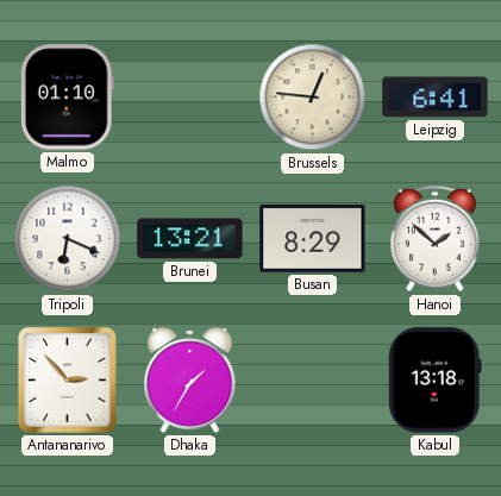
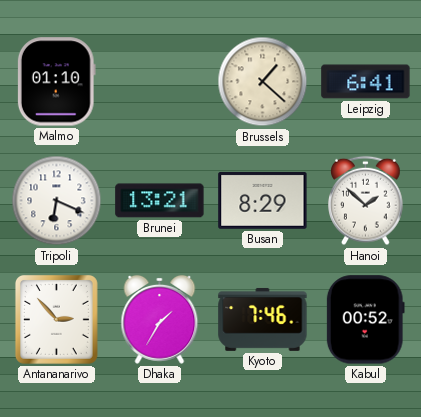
Brussels: 12:46 -> 1:22
Kyoto: none -> 7:46
Kabul: 13:18 -> 00:52
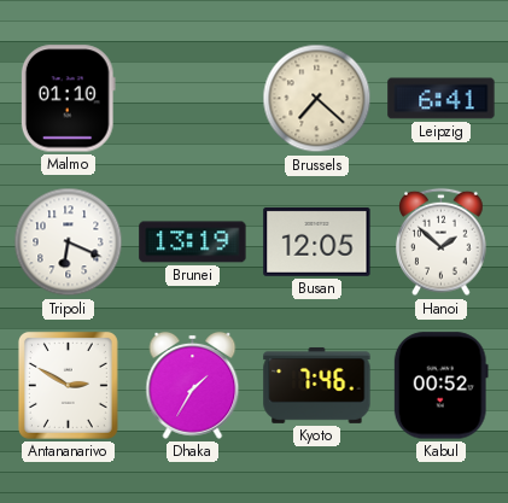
Brussels: 1:22 -> 7:22
Brunei: 13:21 -> 13:19
Busan: 8:29 -> 12:05
Antananarivo: 2:53 -> 2:50
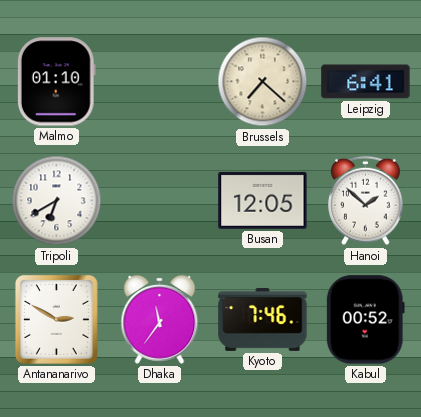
Tripoli: 6:19 -> 6:40
Brunei: 13:19 -> none
Dhaka: 1:35 -> 11:36
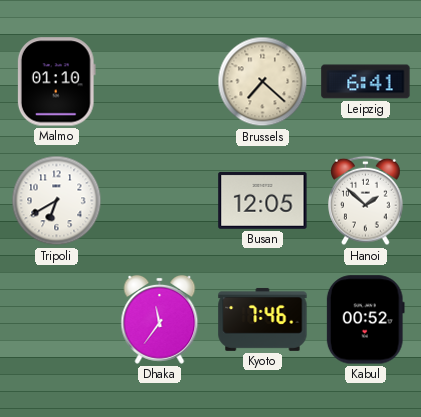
Antananarivo: 2:50 -> none
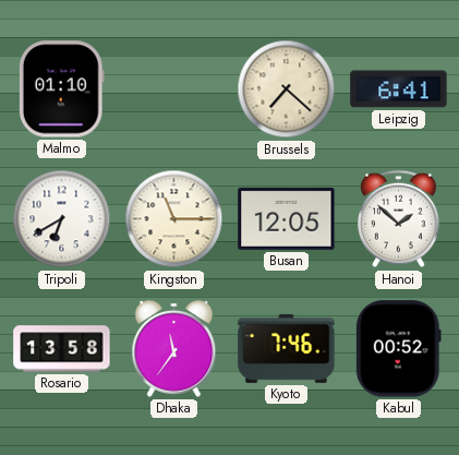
Kingston: none -> 11:15
Rosario: none -> 13:58
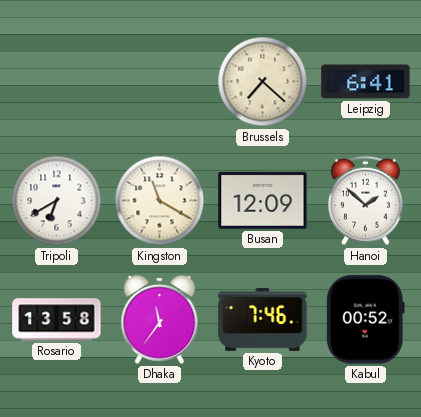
Malmo: 01:10 -> none
Kingston: 11:15 -> 11:20
Busan: 12:05 -> 12:09
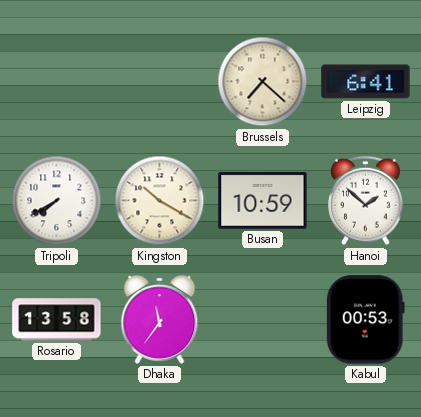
Tripoli: 6:40 -> 7:40
Kingston: 11:20 -> 10:20
Busan: 12:09 -> 10:59
Kyoto: 7:46 -> none
Kabul: 00:52 -> 00:53
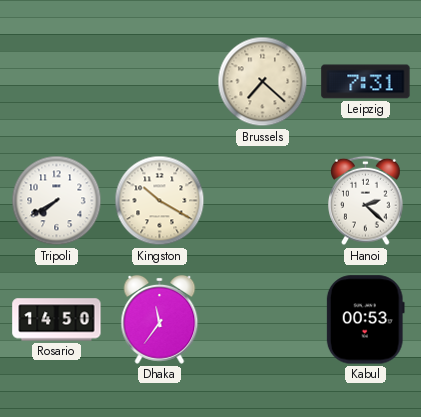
Leipzig: 6:41 -> 7:31
Busan: 10:59 -> none
Hanoi: 1:52 -> 2:22
Rosario: 13:58 -> 14:50
